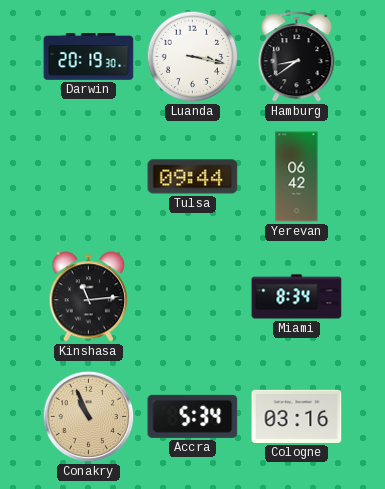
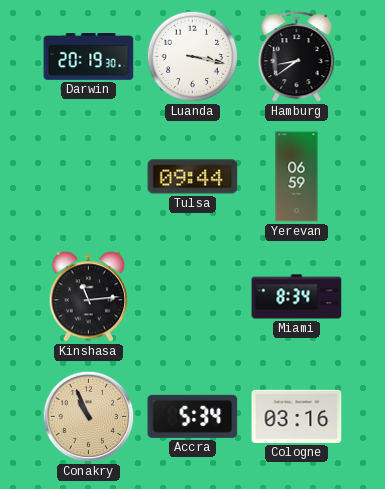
Yerevan: 06:42 -> 06:59
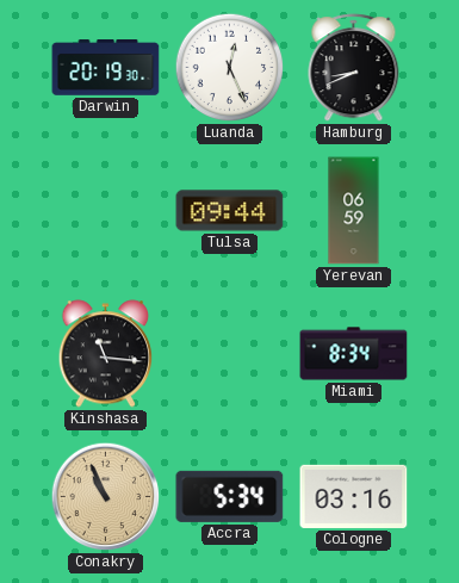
Luanda: 3:17 -> 12:26
Hamburg: 8:39 -> 8:41
Kinshasa: 11:14 -> 11:16
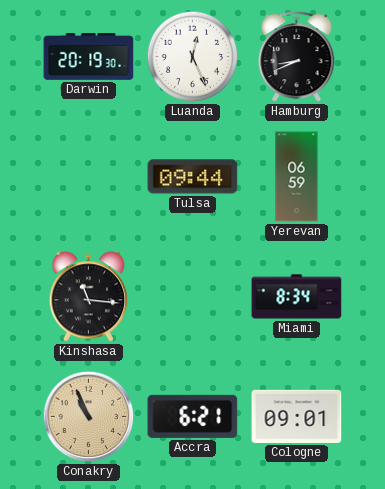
Accra: 5:34 -> 6:21
Cologne: 03:16 -> 09:01
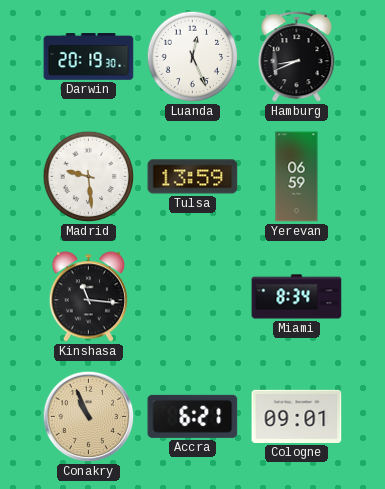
Madrid: none -> 9:29
Tulsa: 09:44 -> 13:59
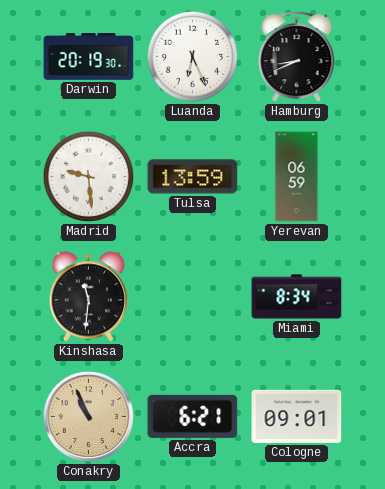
Luanda: 12:26 -> 6:26
Kinshasa: 11:16 -> 11:31
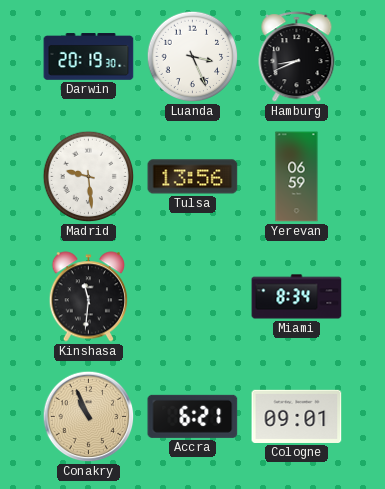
Luanda: 6:26 -> 3:26
Tulsa: 13:59 -> 13:56
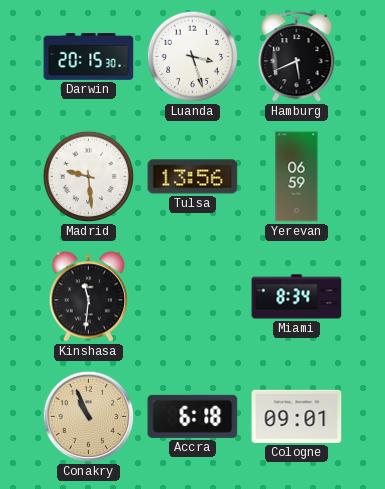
Darwin: 20:19 -> 20:15
Luanda: 3:26 -> 3:27
Hamburg: 8:41 -> 5:41
Accra: 6:21 -> 6:18
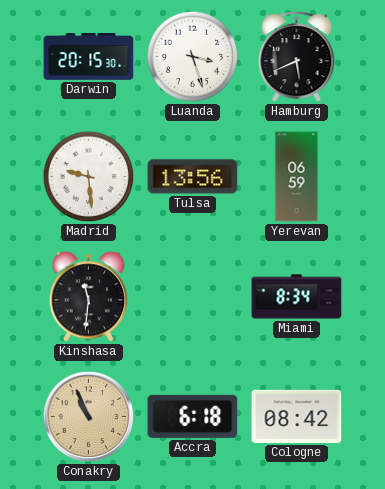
Cologne: 09:01 -> 08:42
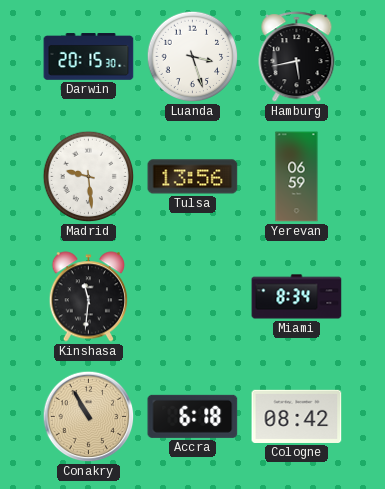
Hamburg: 5:41 -> 5:43
Conakry: 10:56 -> 10:55
